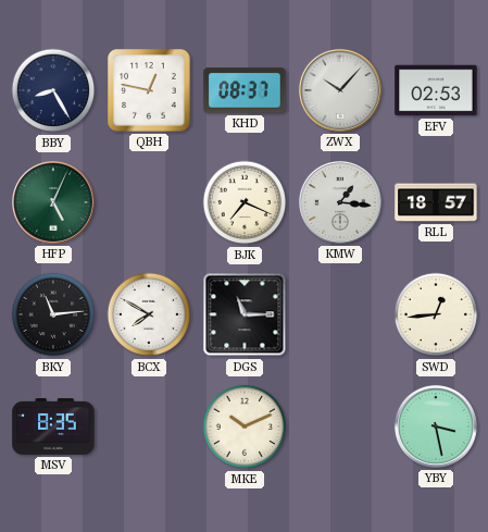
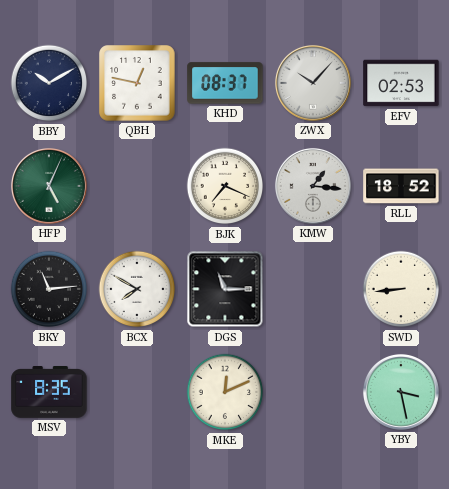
BBY: 8:25 -> 10:10
RLL: 18:57 -> 18:52
SWD: 12:44 -> 8:44
MKE: 10:11 -> 12:11
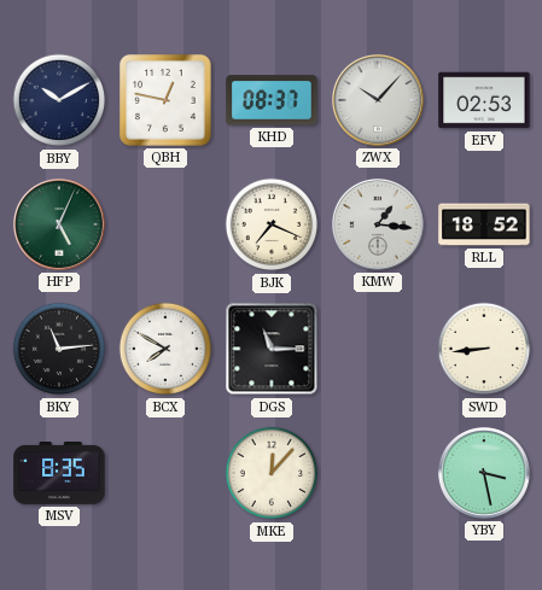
MKE: 12:11 -> 12:07
